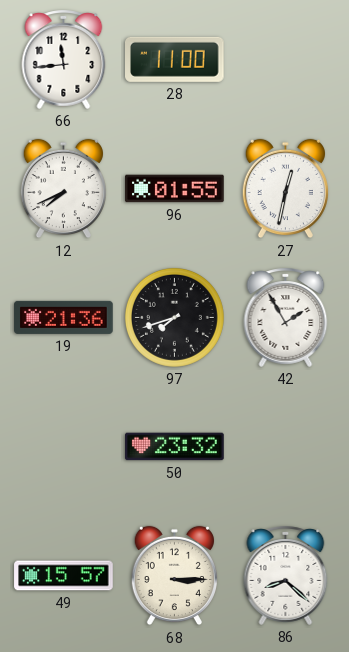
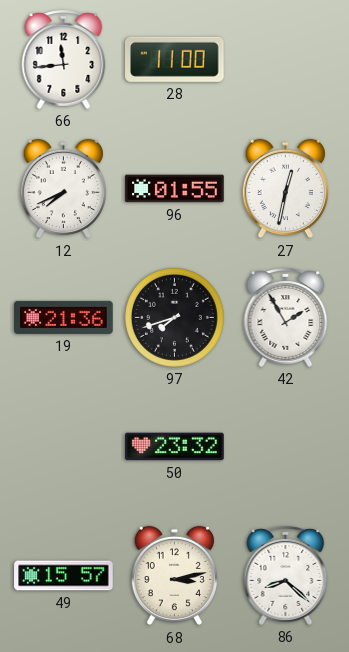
68: 3:15 -> 3:13
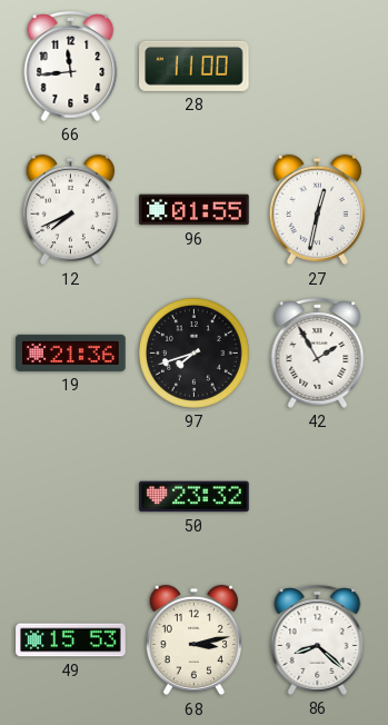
49: 15:57 -> 15:53
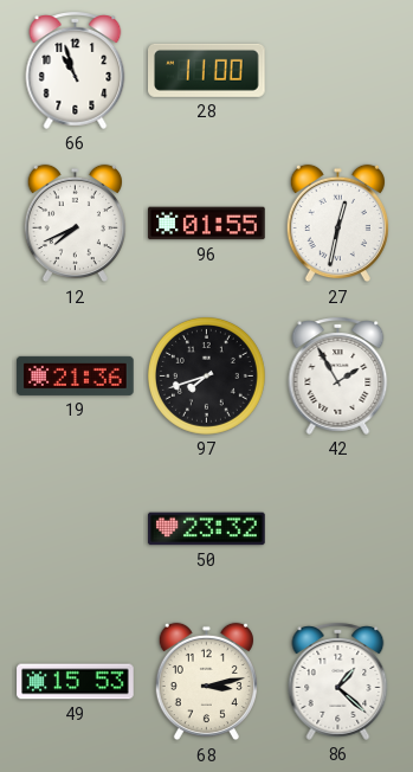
66: 11:44 -> 10:57
86: 8:22 -> 1:22
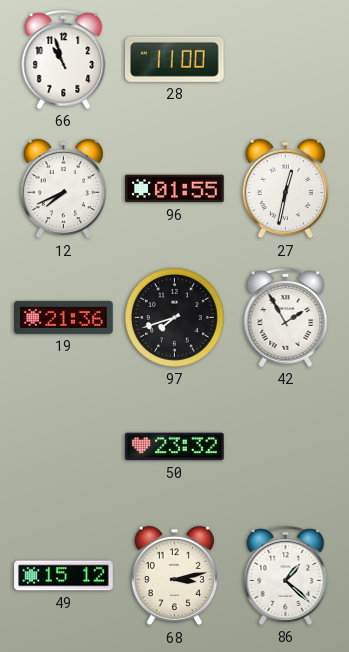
49: 15:53 -> 15:12
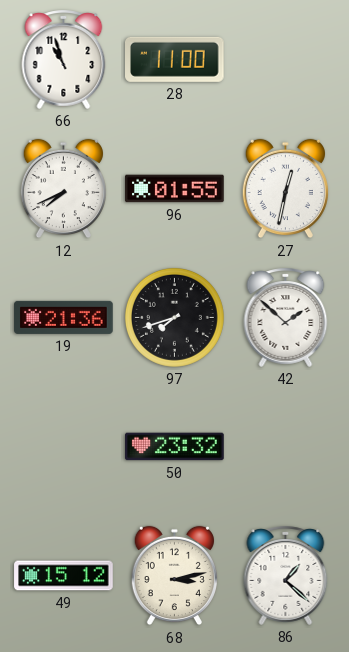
42: 1:55 -> 1:52
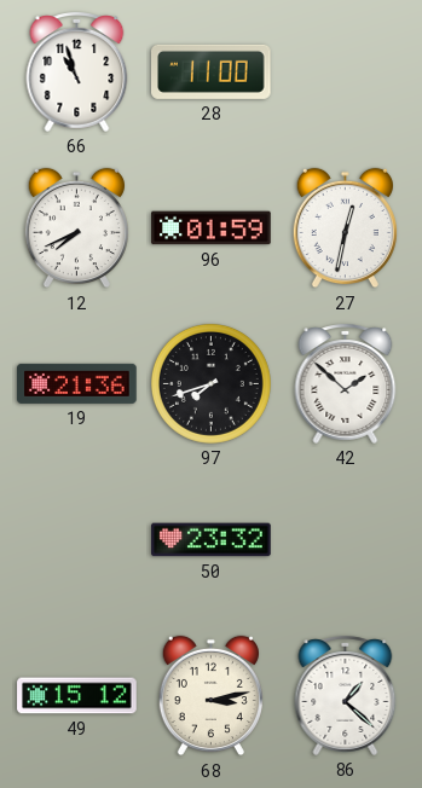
96: 01:55 -> 01:59
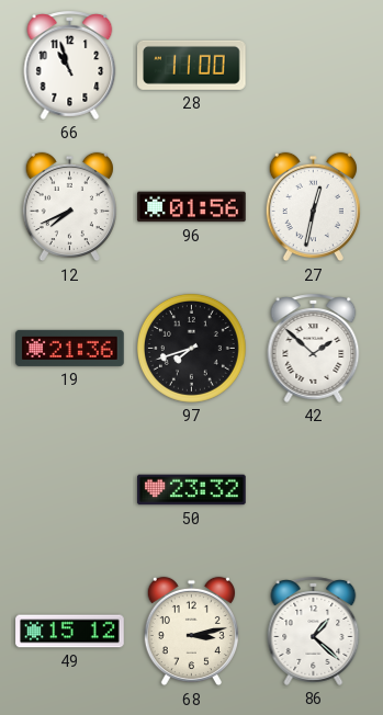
96: 01:59 -> 01:56
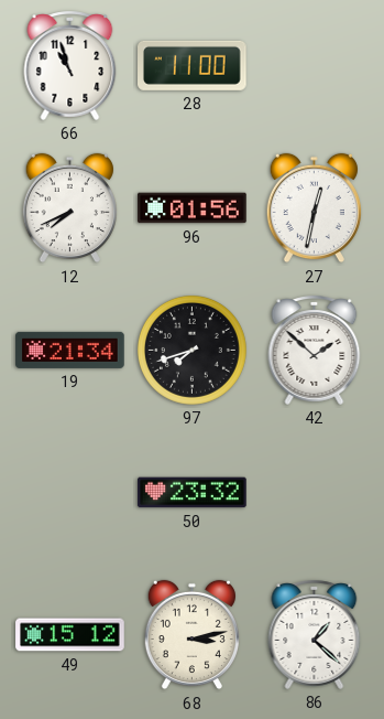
19: 21:36 -> 21:34
